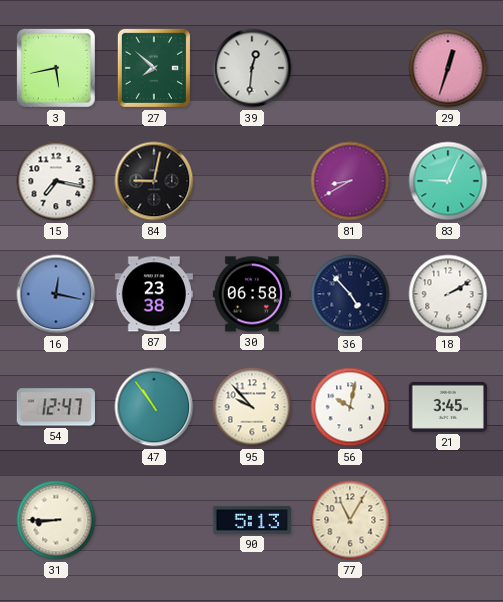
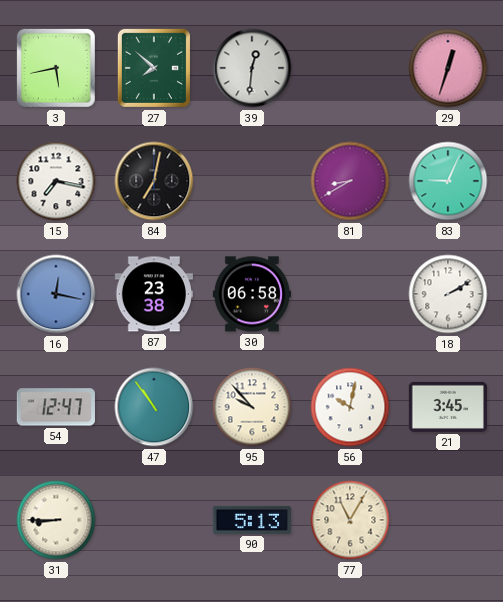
84: 9:02 -> 7:02
36: 4:53 -> none
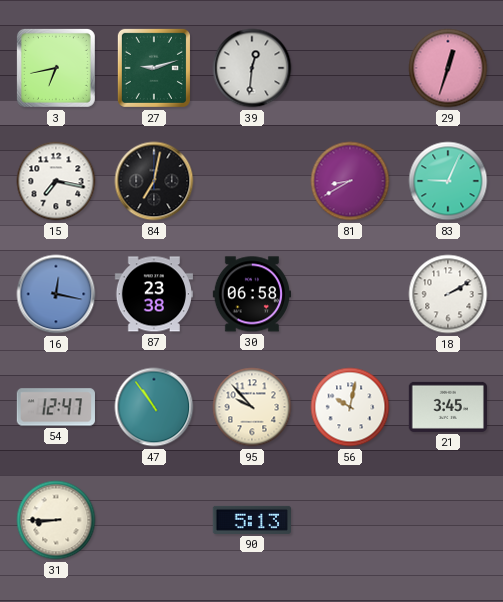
3: 5:43 -> 6:43
27: 7:52 -> 9:12
77: 11:05 -> none
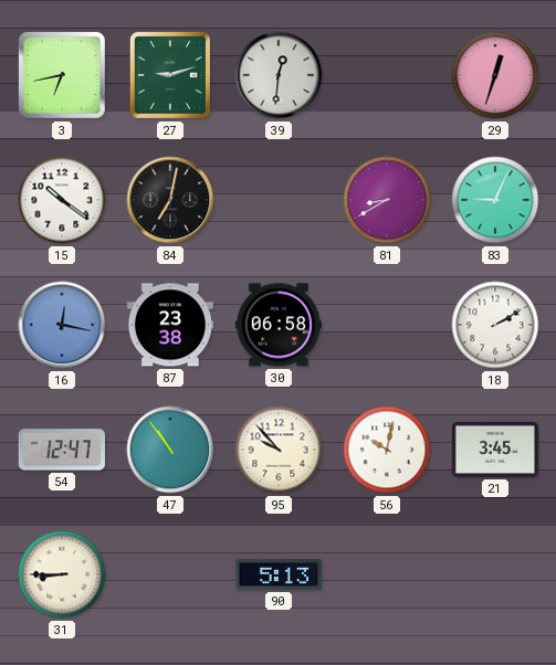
15: 7:17 -> 10:21
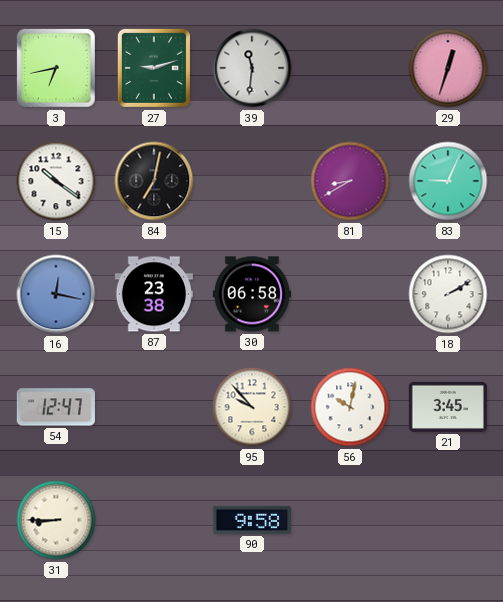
39: 12:31 -> 11:31
47: 10:54 -> none
90: 5:13 -> 9:58
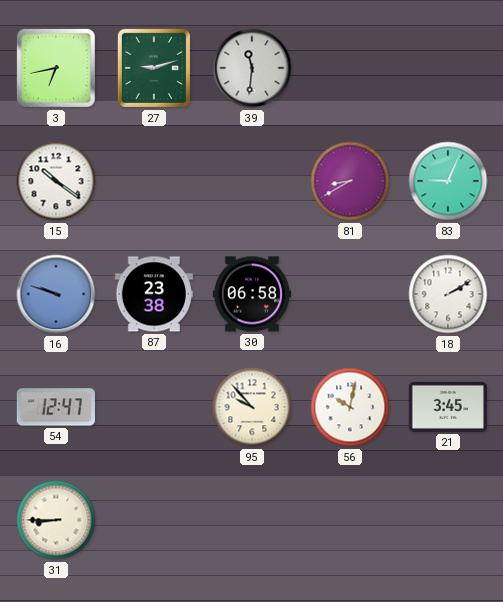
29: 12:33 -> none
84: 7:02 -> none
16: 12:17 -> 9:48
90: 9:58 -> none
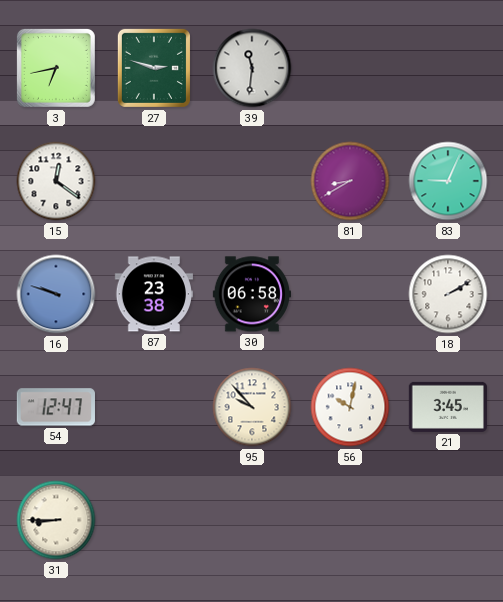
27: 9:12 -> 2:48
15: 10:21 -> 12:21
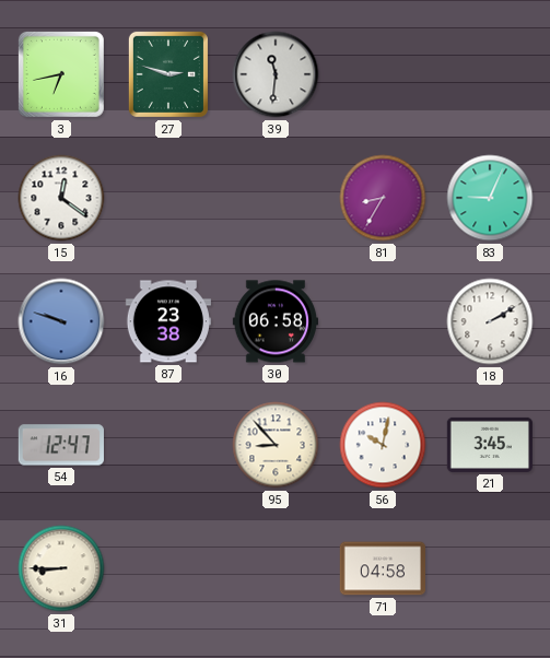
81: 8:40 -> 8:35
95: 9:53 -> 8:53
71: none -> 04:58
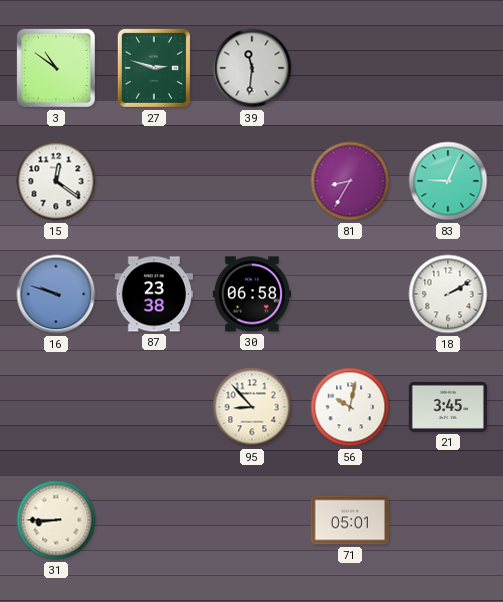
3: 6:43 -> 10:51
54: 12:47 -> none
71: 04:58 -> 05:01
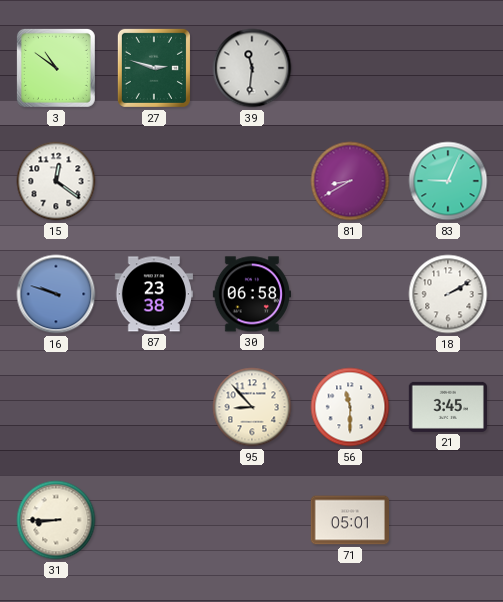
81: 8:35 -> 8:40
56: 10:02 -> 11:30
